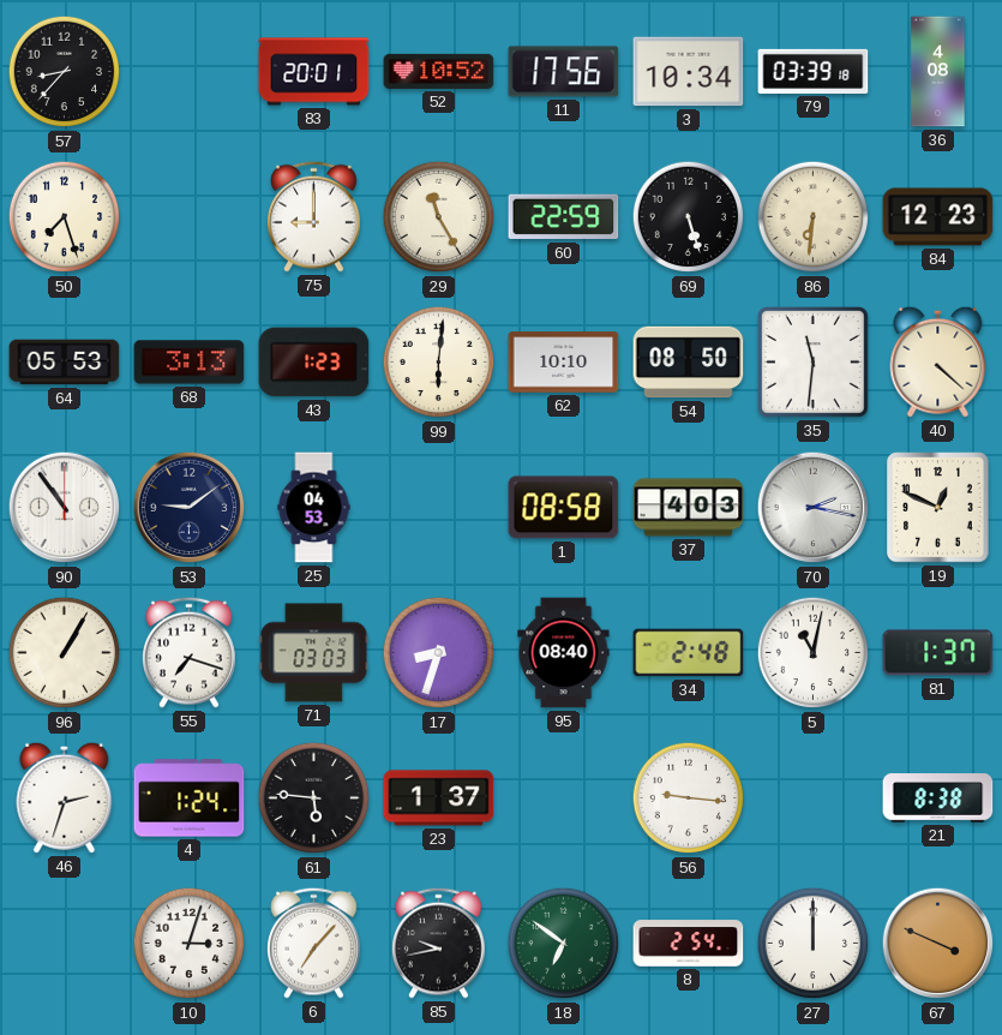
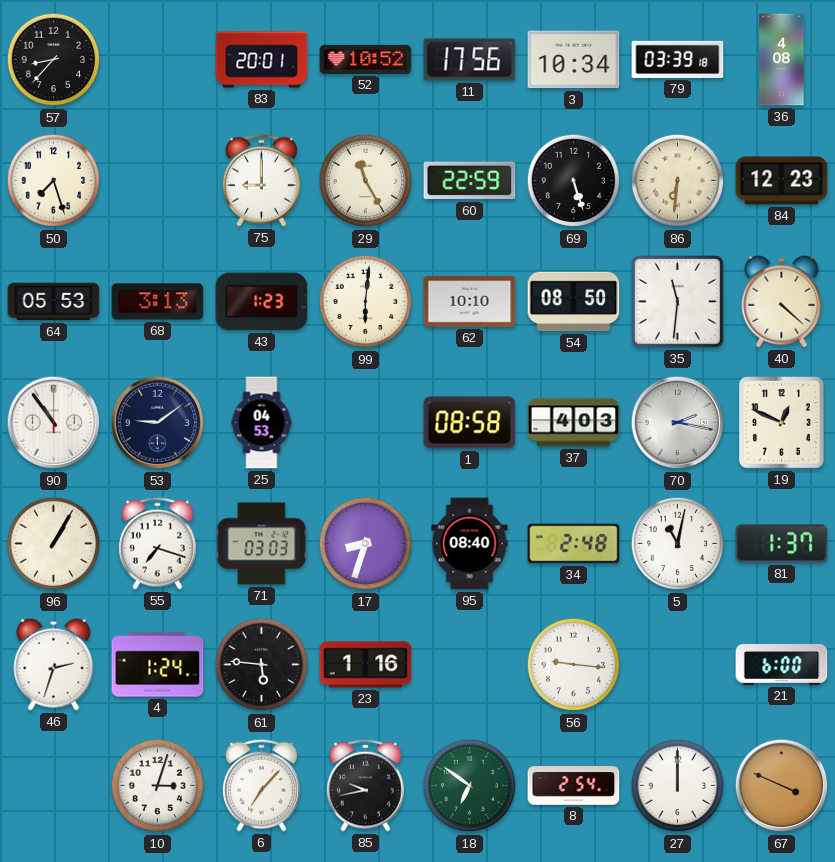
23: 1:37 -> 1:16
21: 8:38 -> 6:00
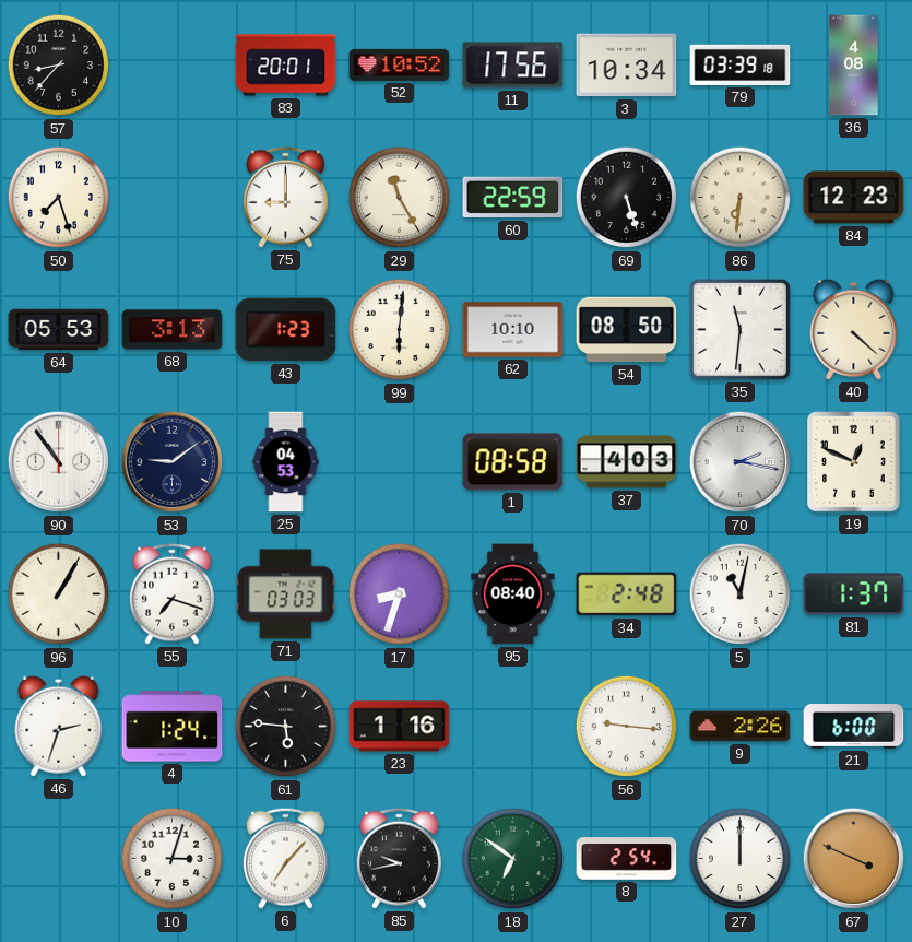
9: none -> 2:26
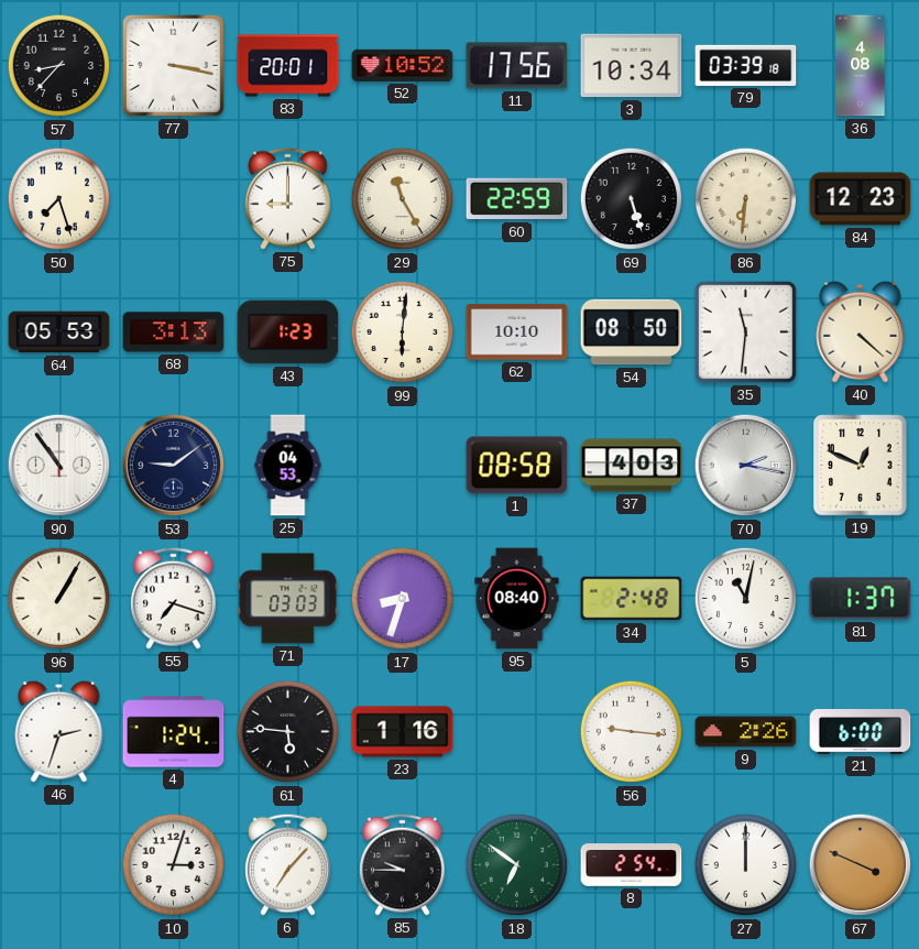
77: none -> 3:17
85: 9:43 -> 9:45
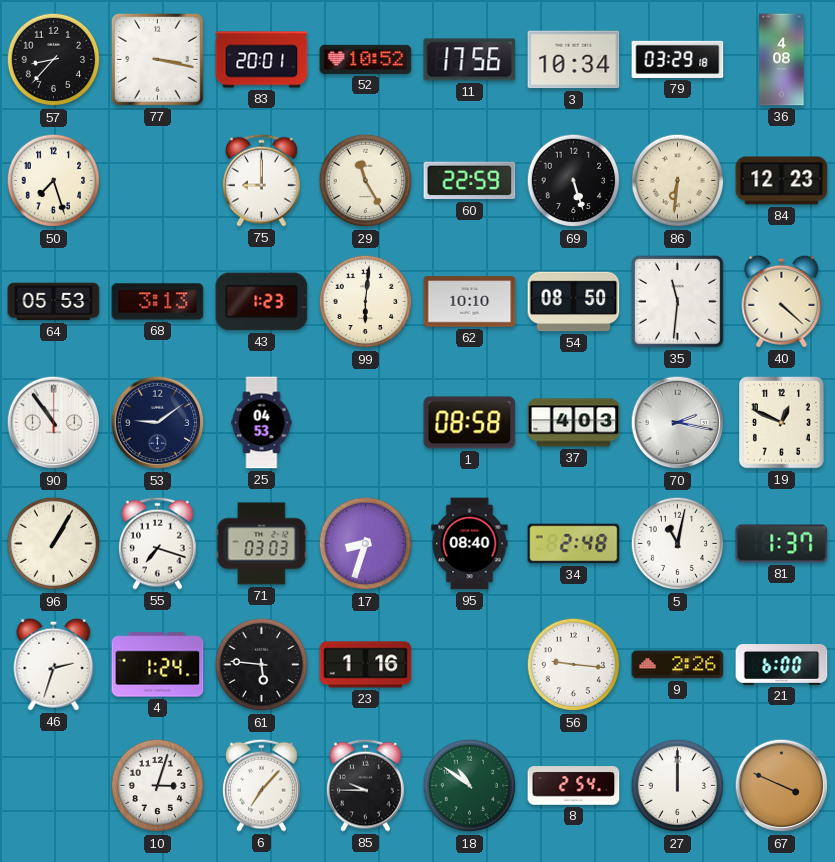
79: 03:39 -> 03:29
18: 6:51 -> 10:51
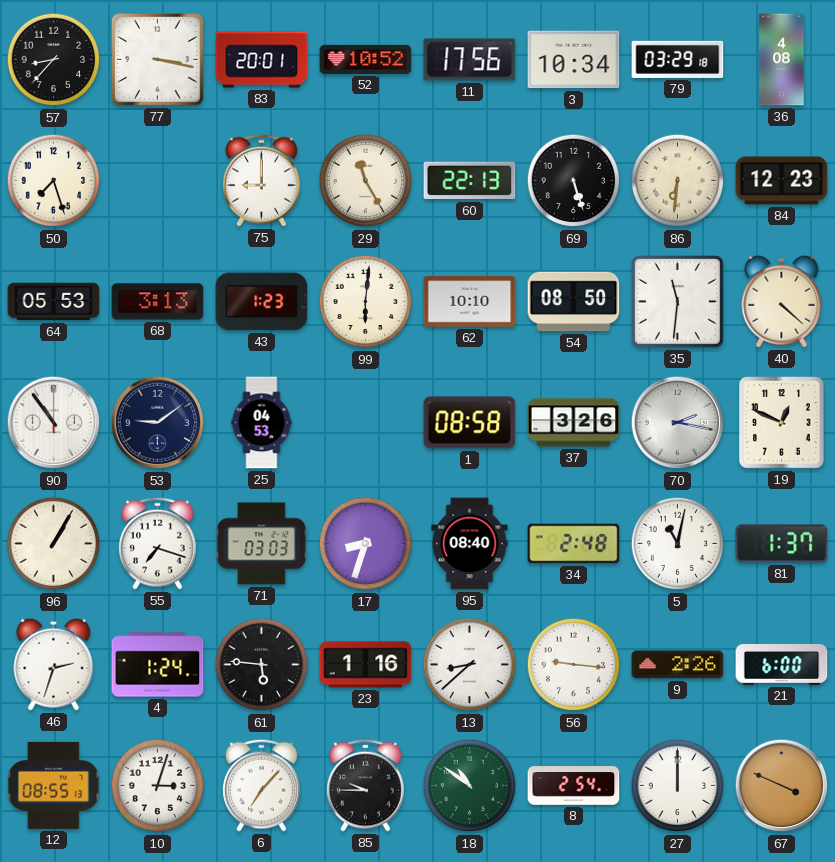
60: 22:59 -> 22:13
37: 4:03 -> 3:26
13: none -> 8:38
12: none -> 08:55
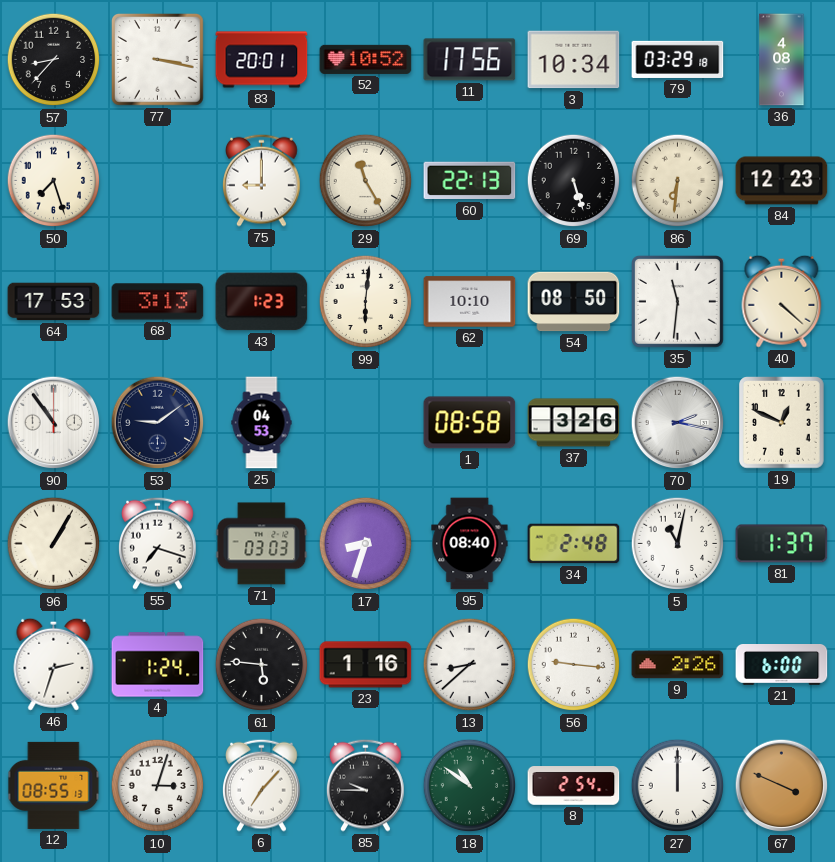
64: 05:53 -> 17:53
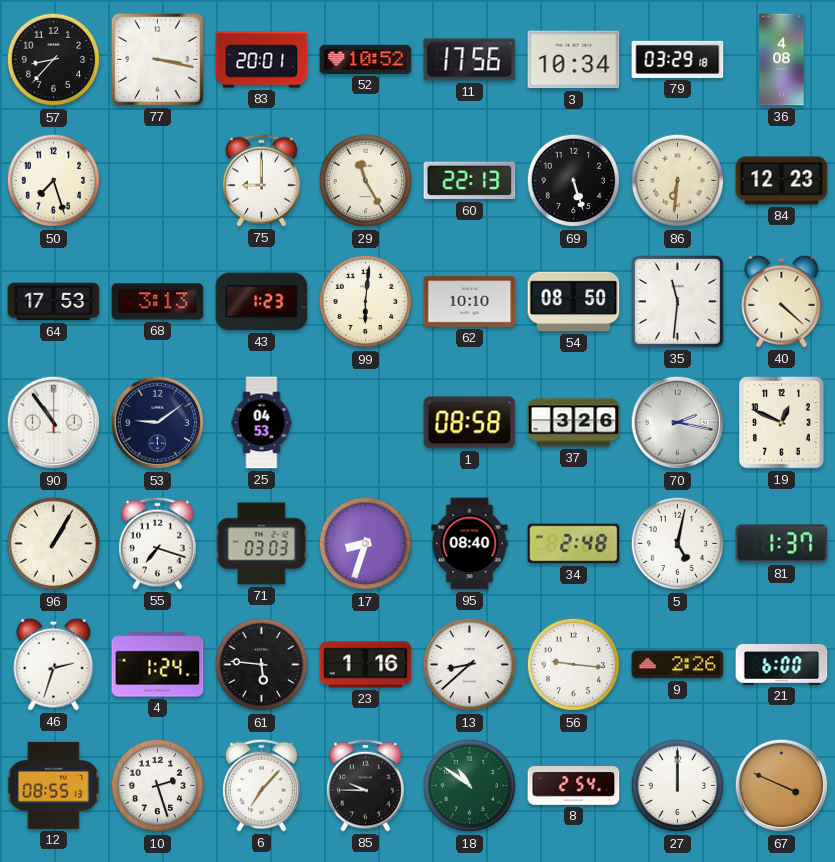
5: 11:02 -> 5:02
10: 3:03 -> 2:27
